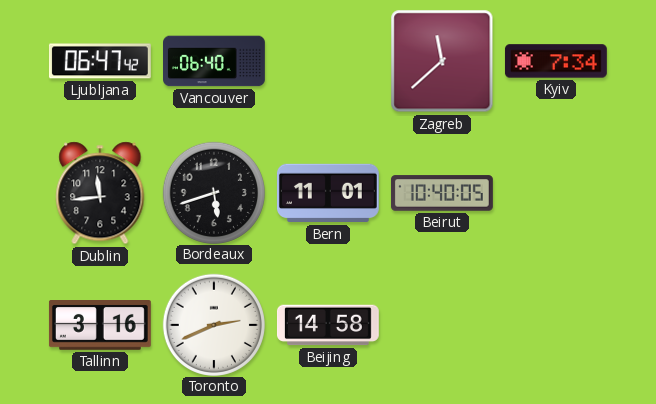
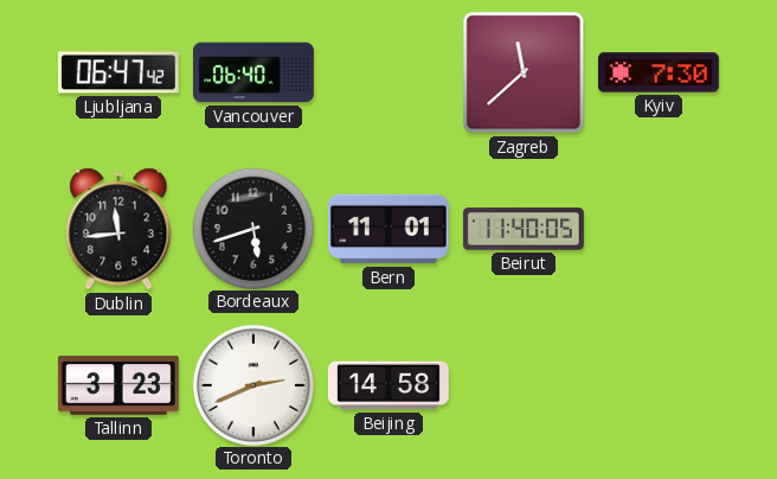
Kyiv: 7:34 -> 7:30
Beirut: 10:40 -> 11:40
Tallinn: 3:16 -> 3:23
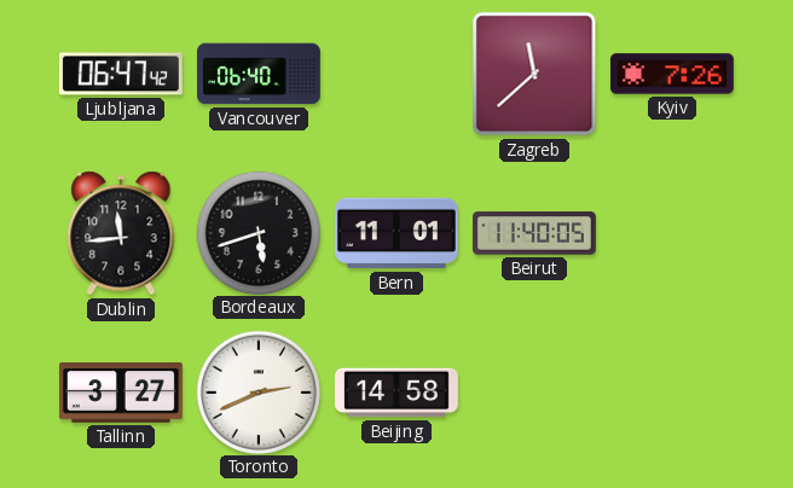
Kyiv: 7:30 -> 7:26
Tallinn: 3:23 -> 3:27
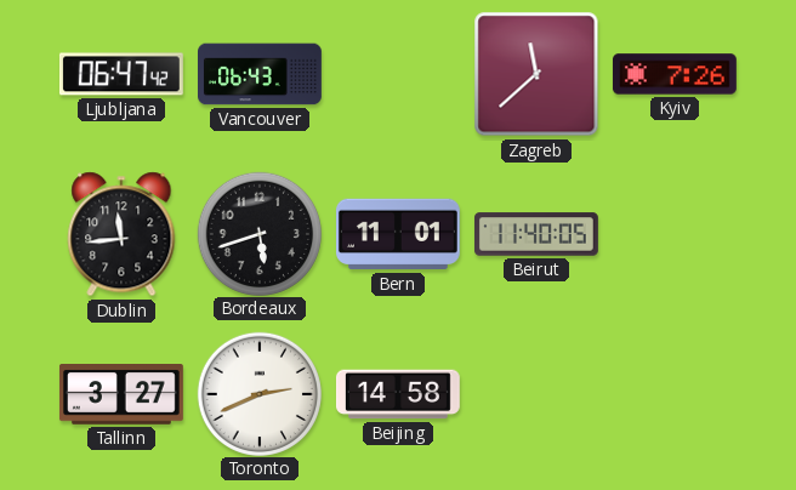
Vancouver: 06:40 -> 06:43
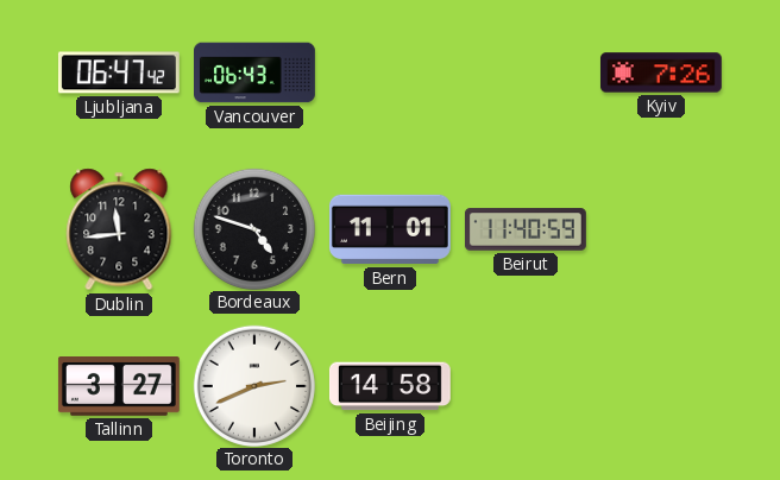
Zagreb: 11:38 -> none
Bordeaux: 5:42 -> 4:48
Beirut: 11:40:05 -> 11:40:59
